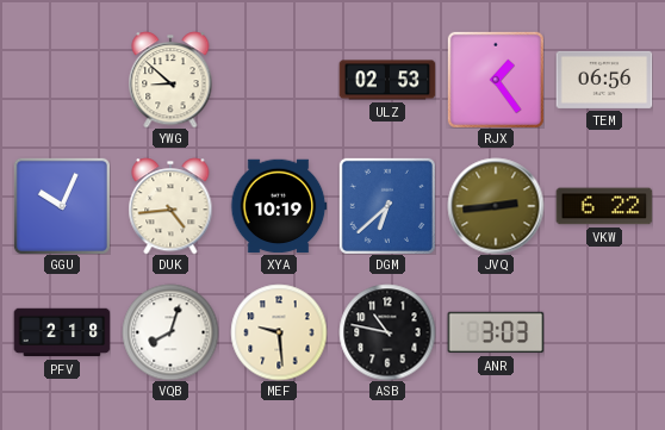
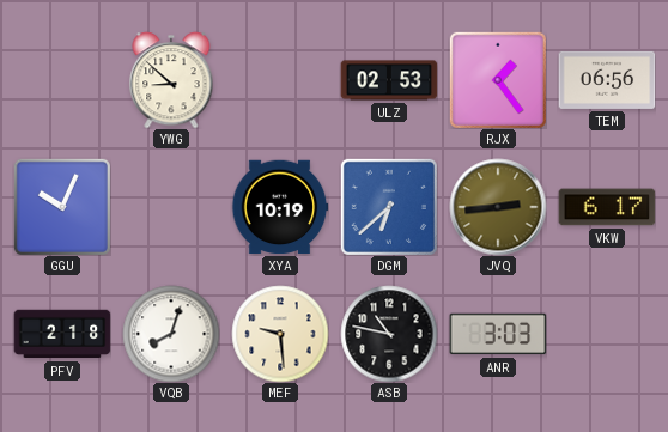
DUK: 4:44 -> none
VKW: 6:22 -> 6:17
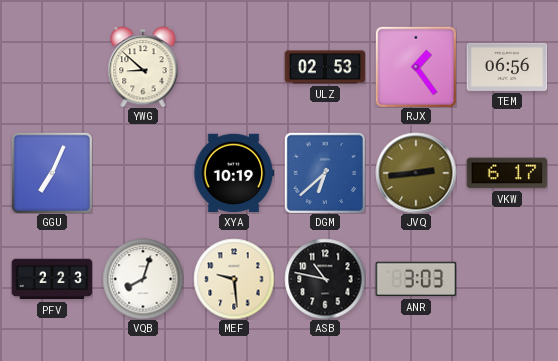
GGU: 10:04 -> 7:04
PFV: 2:18 -> 2:23
